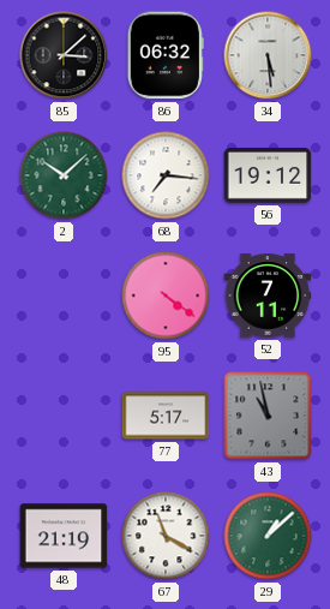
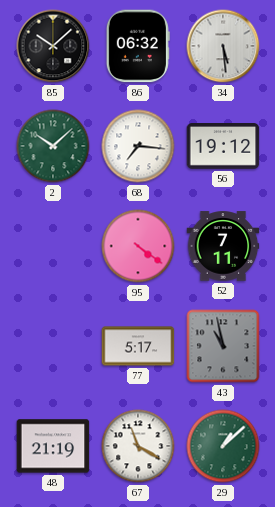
85: 3:08 -> 10:08
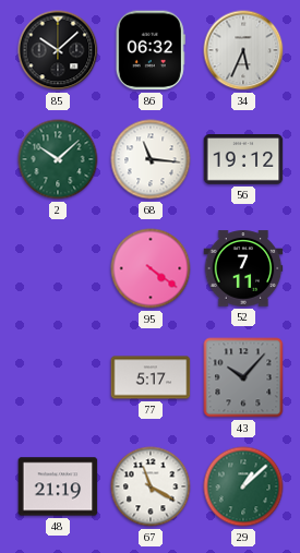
34: 5:29 -> 5:34
68: 7:16 -> 11:16
43: 10:58 -> 10:07
